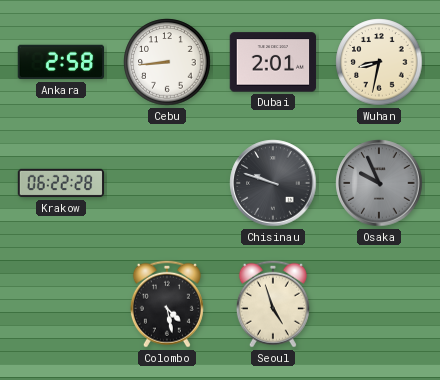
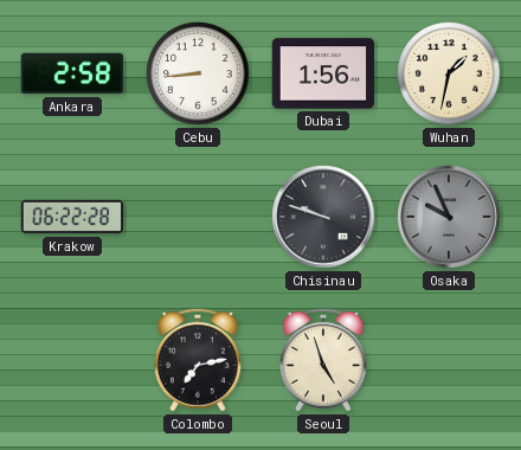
Dubai: 2:01 -> 1:56
Wuhan: 8:32 -> 1:32
Colombo: 4:28 -> 7:13
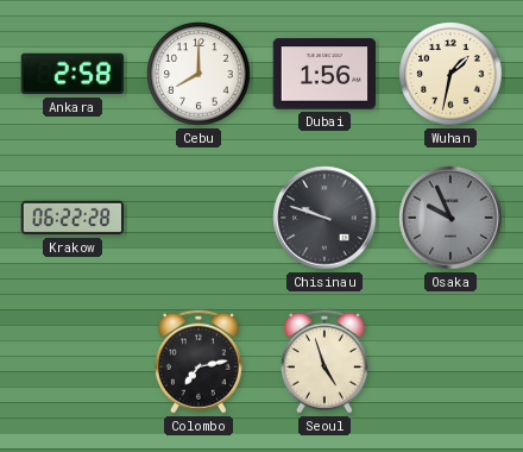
Cebu: 8:44 -> 8:00
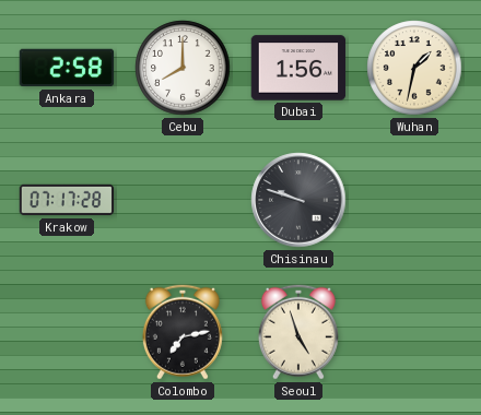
Krakow: 06:22 -> 07:17
Osaka: 9:56 -> none
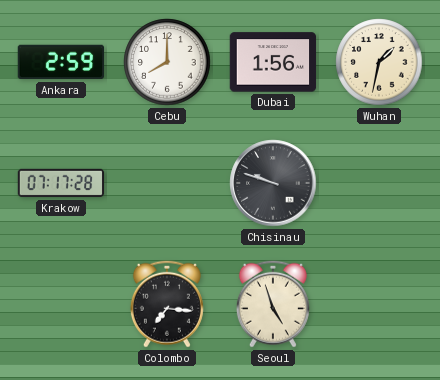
Ankara: 2:58 -> 2:59
Colombo: 7:13 -> 7:16
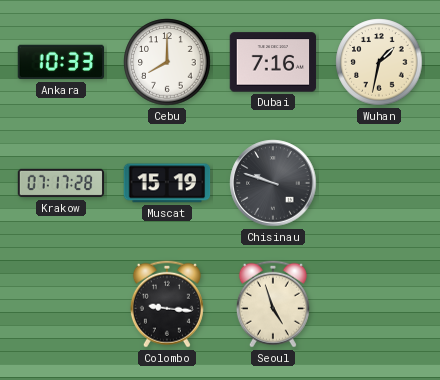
Ankara: 2:59 -> 10:33
Dubai: 1:56 -> 7:16
Muscat: none -> 15:19
Colombo: 7:16 -> 9:16
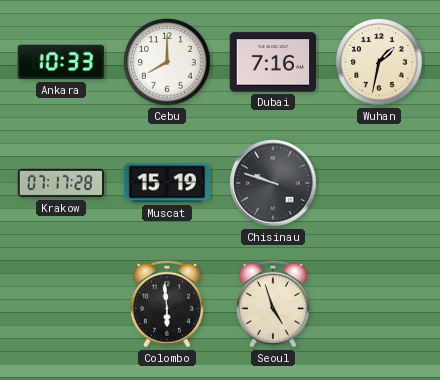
Colombo: 9:16 -> 5:59
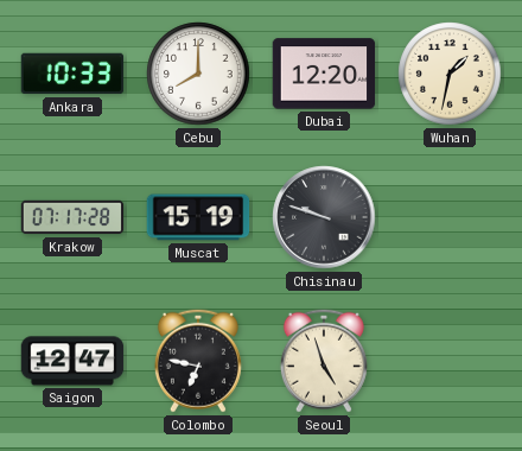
Dubai: 7:16 -> 12:20
Saigon: none -> 12:47
Colombo: 5:59 -> 6:47
